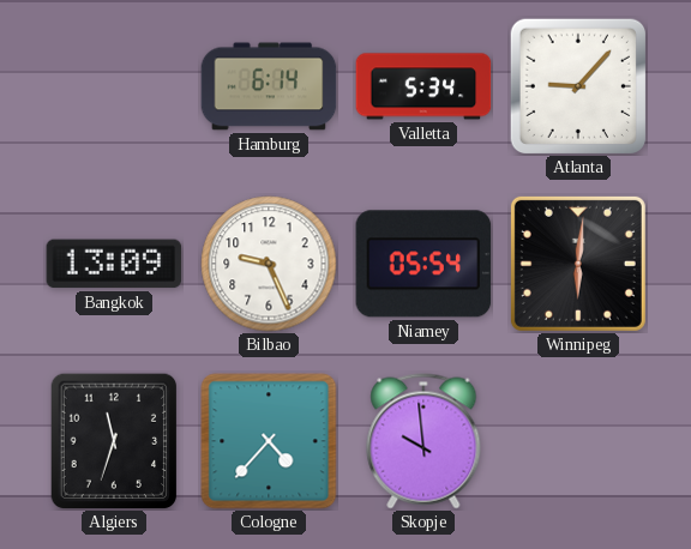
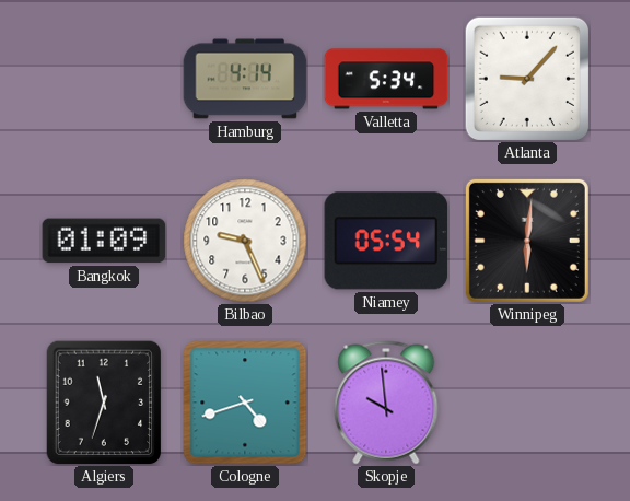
Hamburg: 6:14 -> 4:14
Bangkok: 13:09 -> 01:09
Cologne: 4:37 -> 4:42
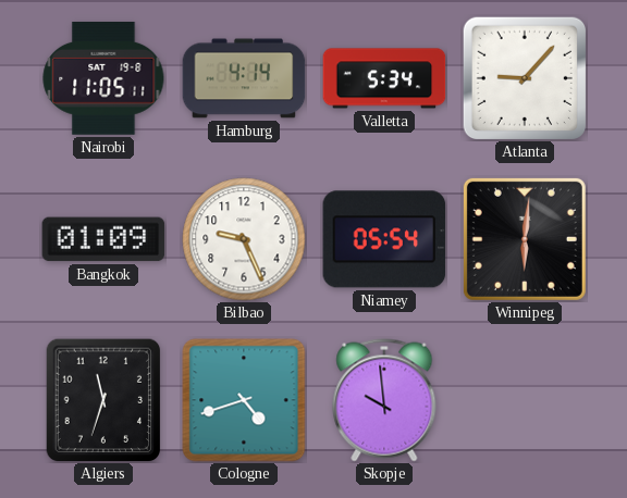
Nairobi: none -> 11:05
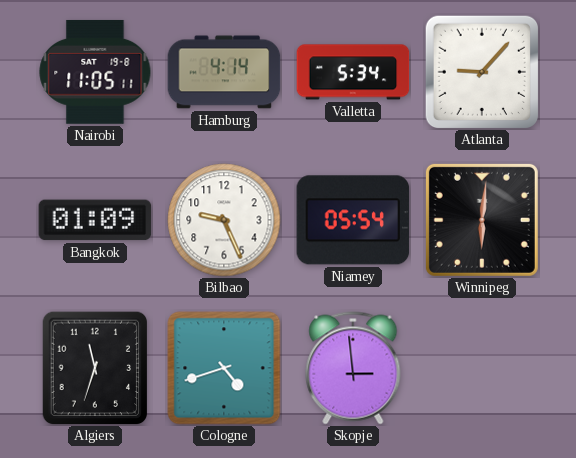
Skopje: 9:59 -> 2:59
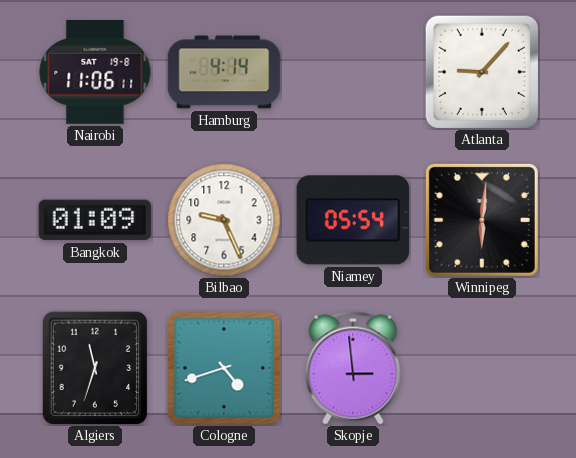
Nairobi: 11:05 -> 11:06
Valletta: 5:34 -> none
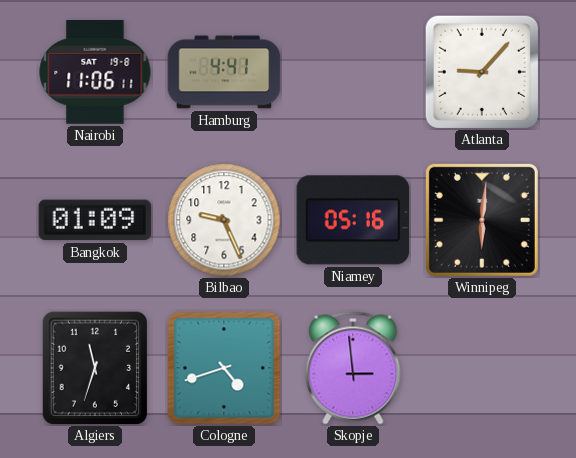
Hamburg: 4:14 -> 4:41
Niamey: 05:54 -> 05:16
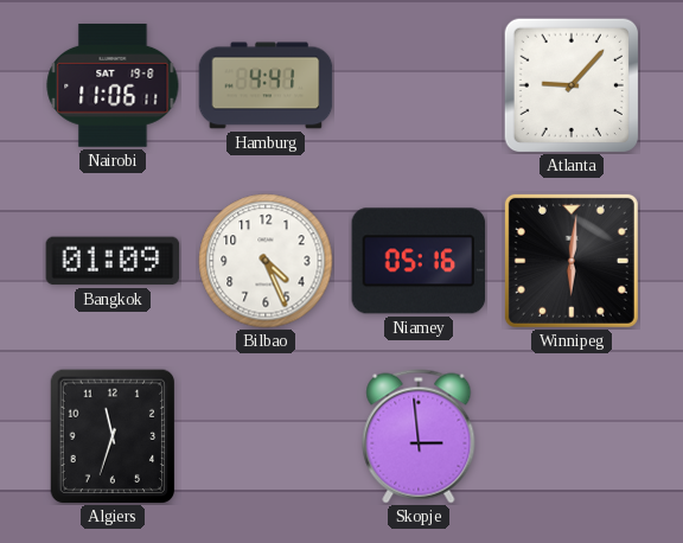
Bilbao: 9:26 -> 4:26
Cologne: 4:42 -> none
